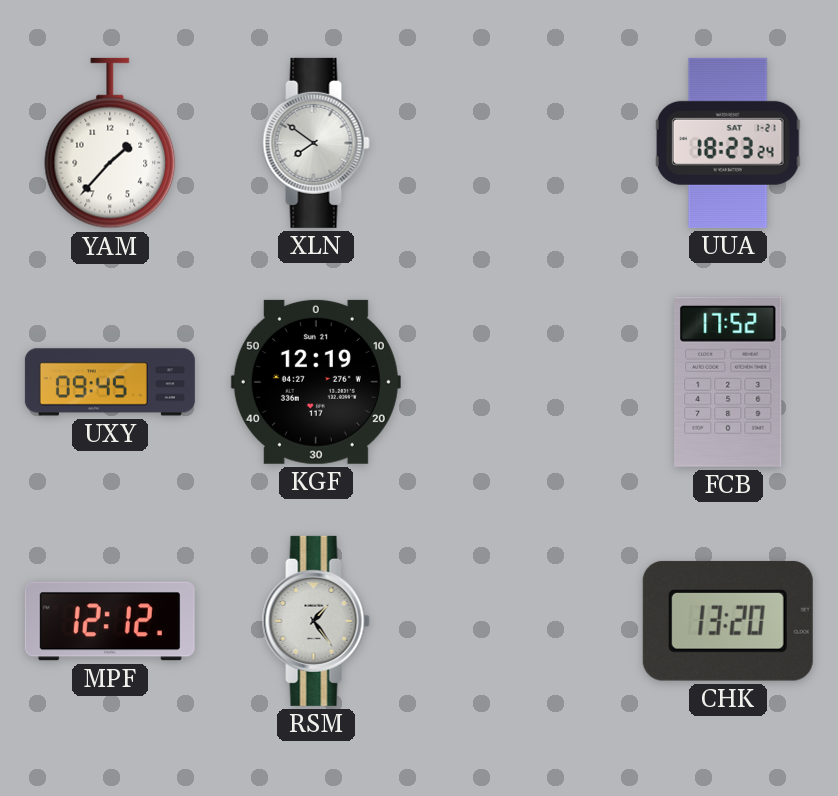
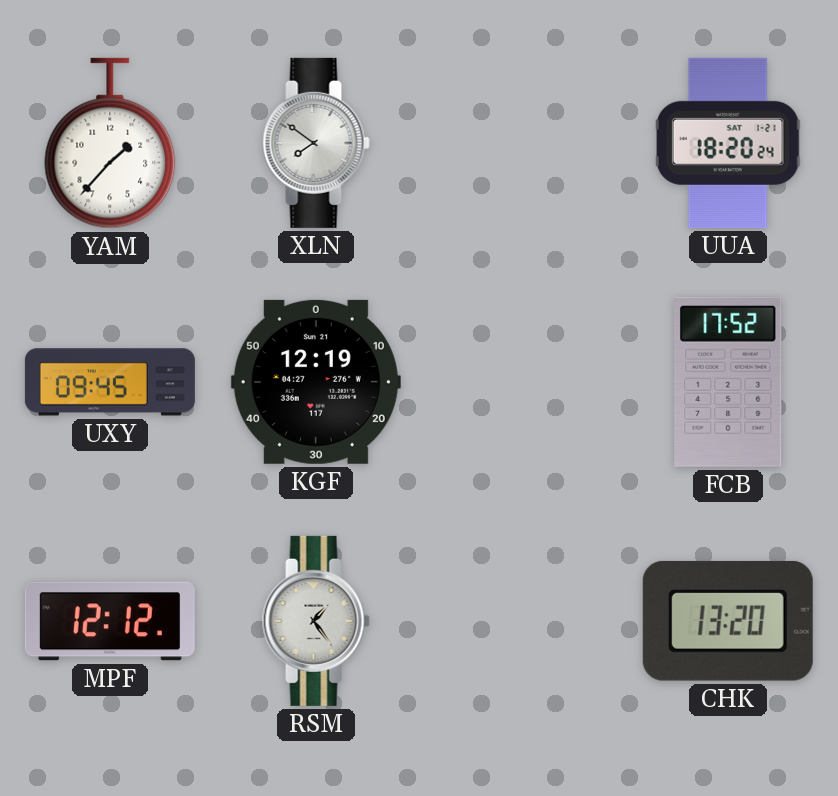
UUA: 18:23 -> 18:20
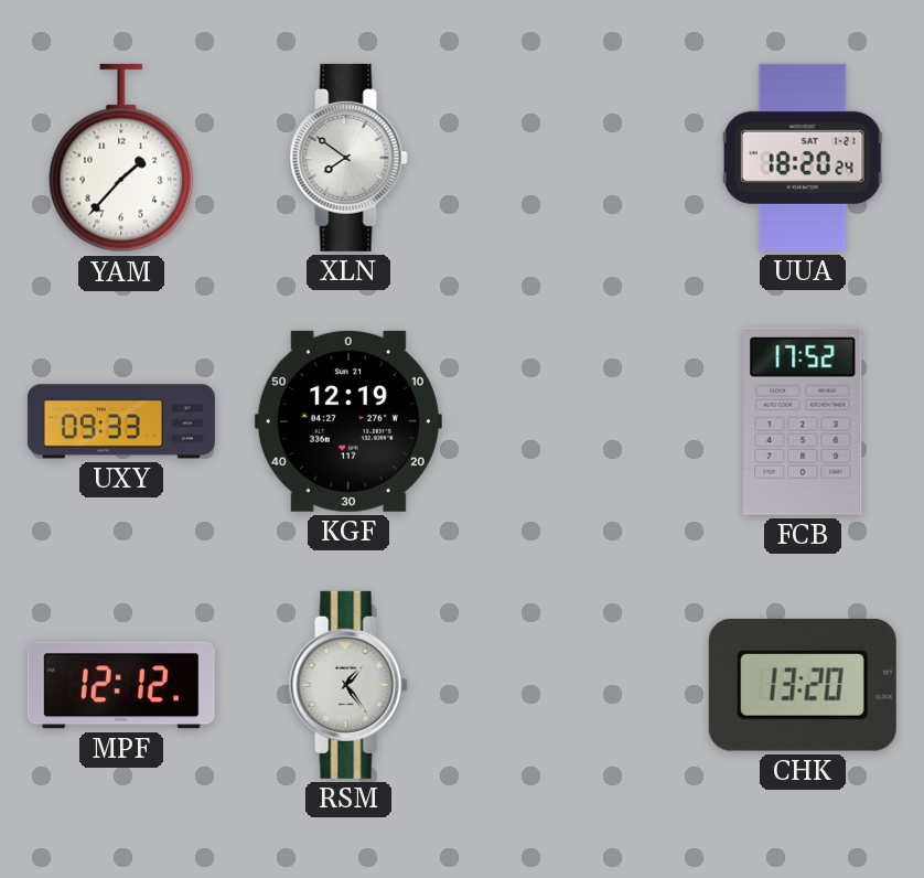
UXY: 09:45 -> 09:33
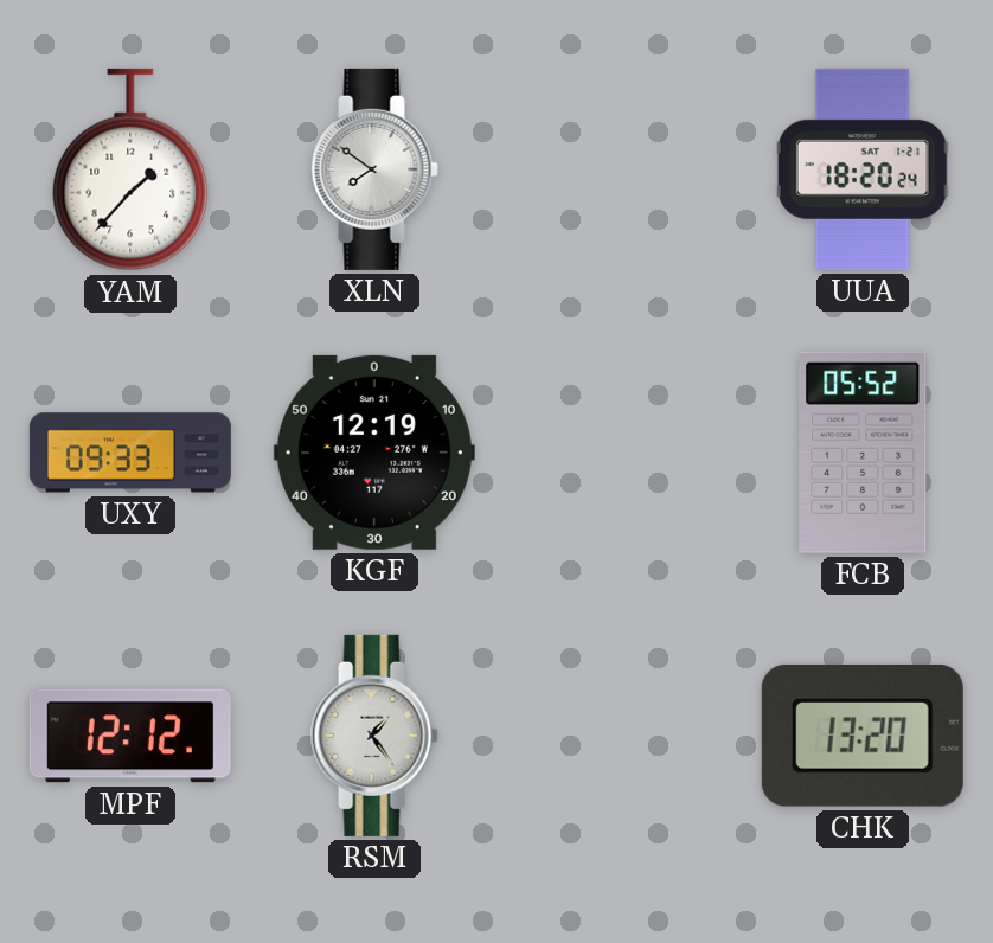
FCB: 17:52 -> 05:52
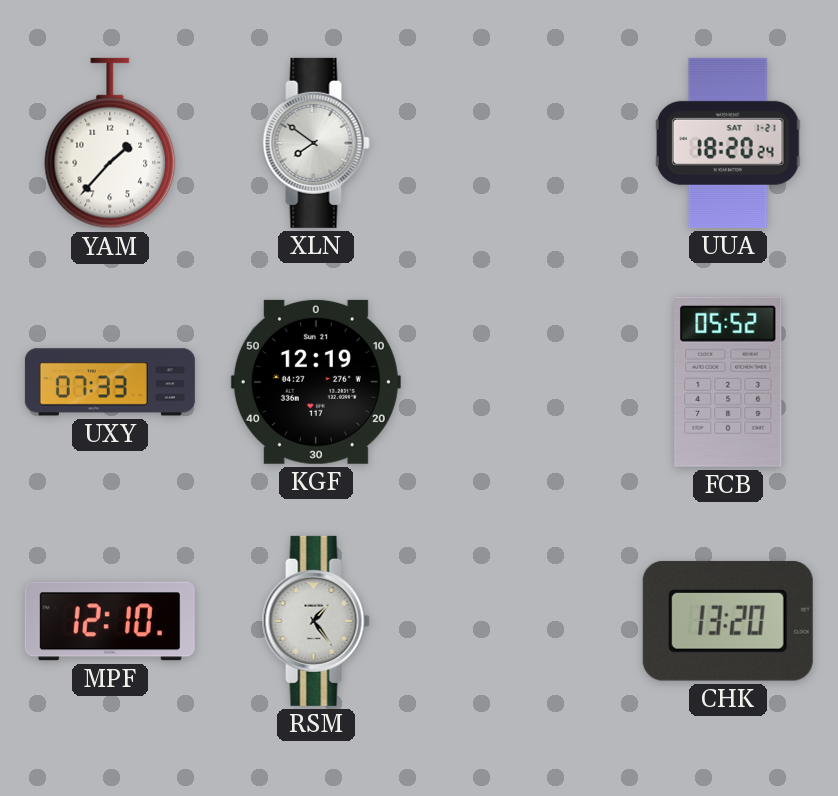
UXY: 09:33 -> 07:33
MPF: 12:12 -> 12:10
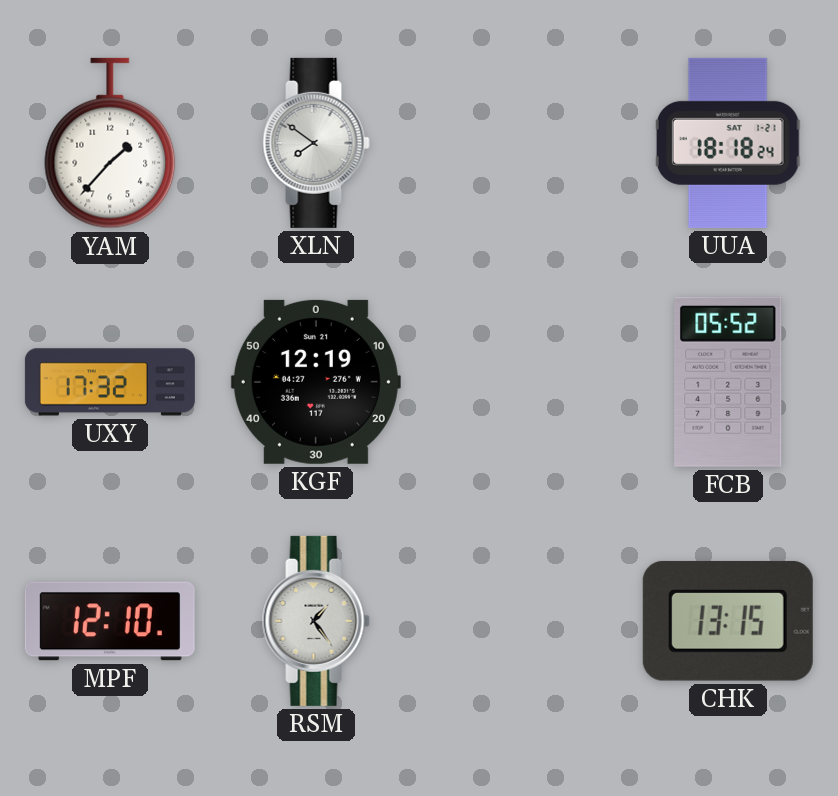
UUA: 18:20 -> 18:18
UXY: 07:33 -> 17:32
CHK: 13:20 -> 13:15
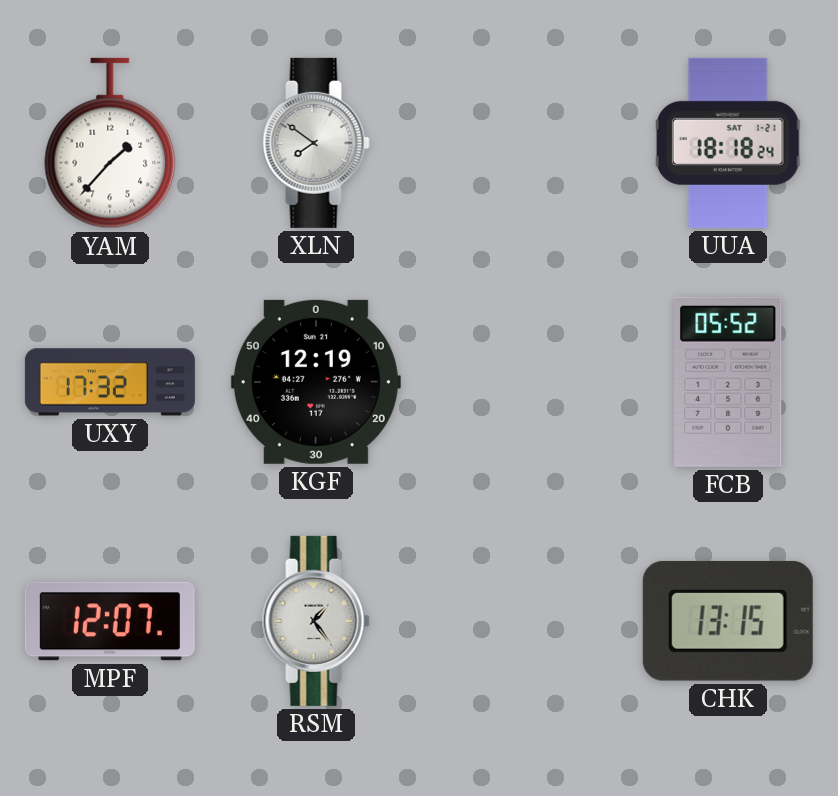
MPF: 12:10 -> 12:07
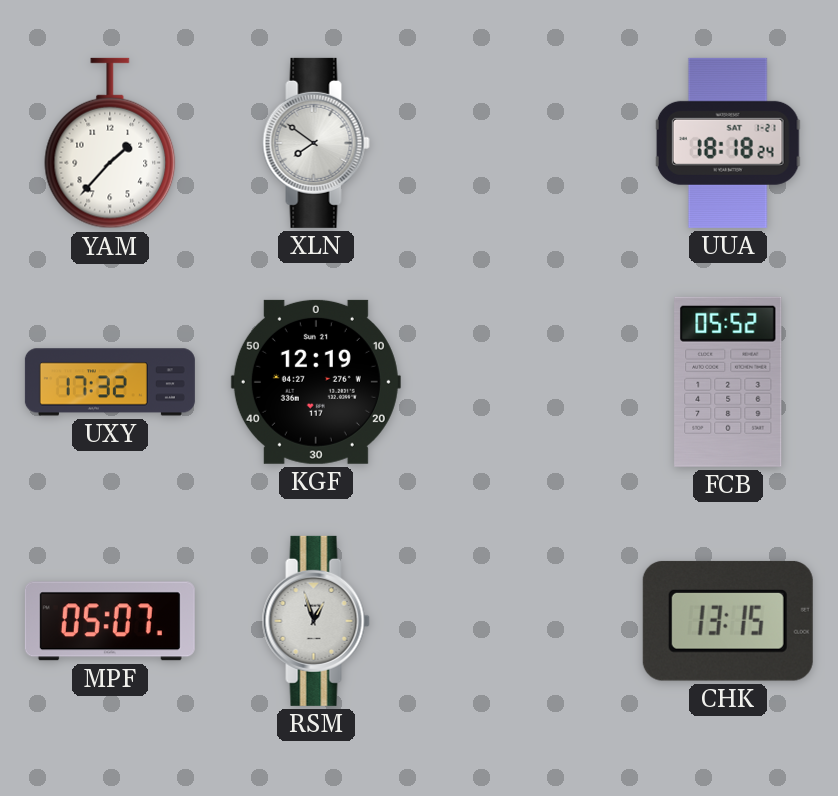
MPF: 12:07 -> 05:07
RSM: 1:24 -> 12:57
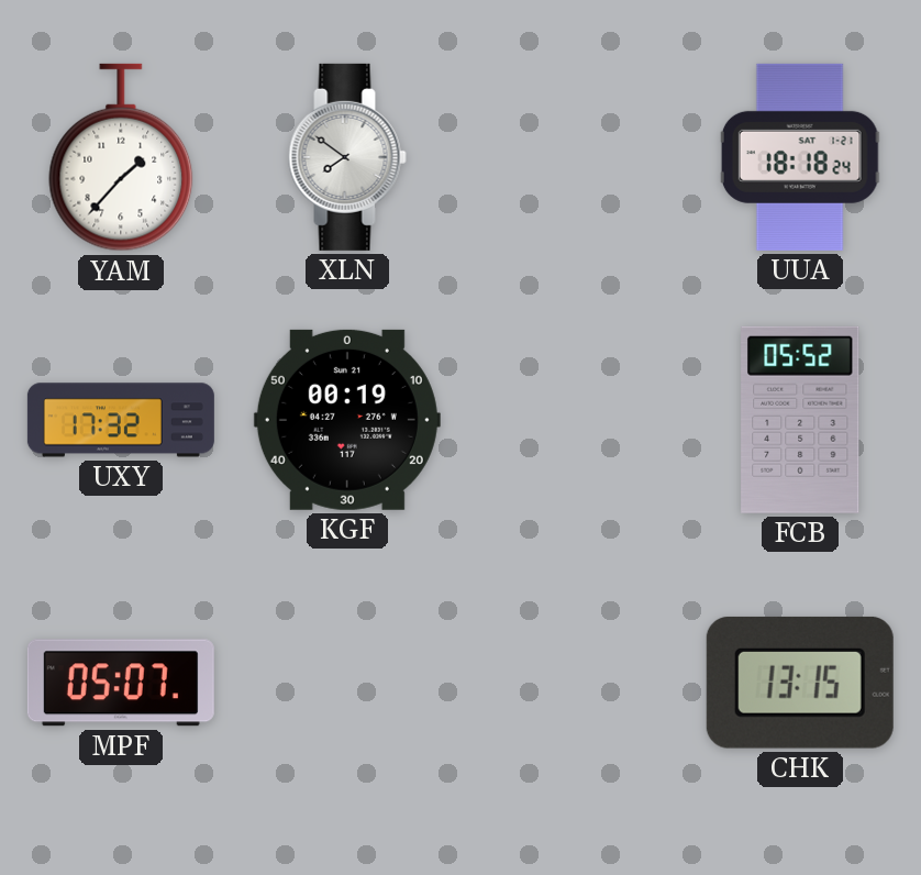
KGF: 12:19 -> 00:19
RSM: 12:57 -> none
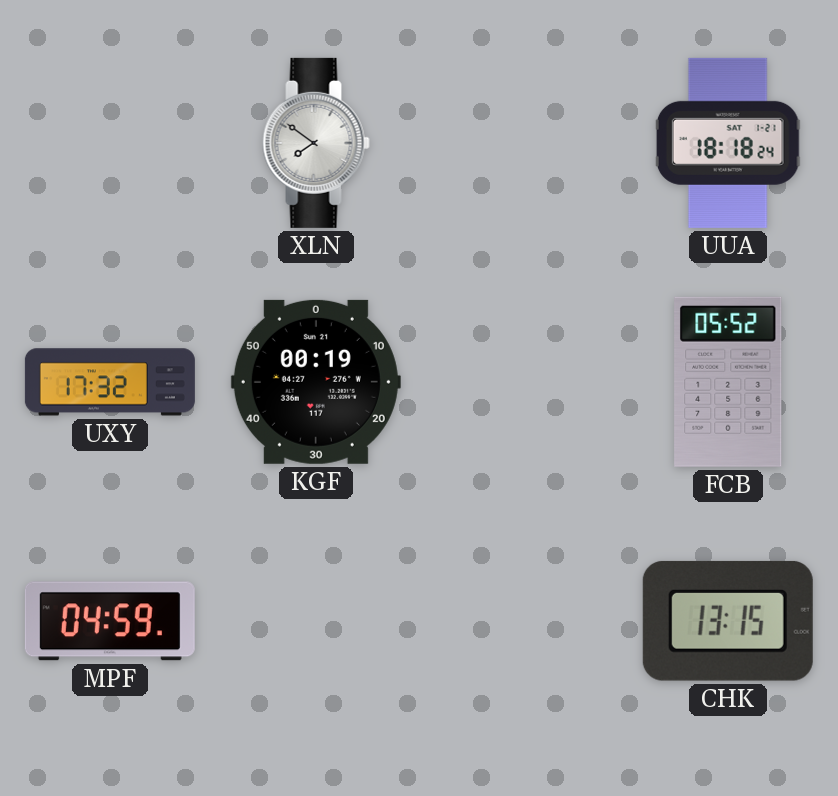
YAM: 1:37 -> none
MPF: 05:07 -> 04:59
